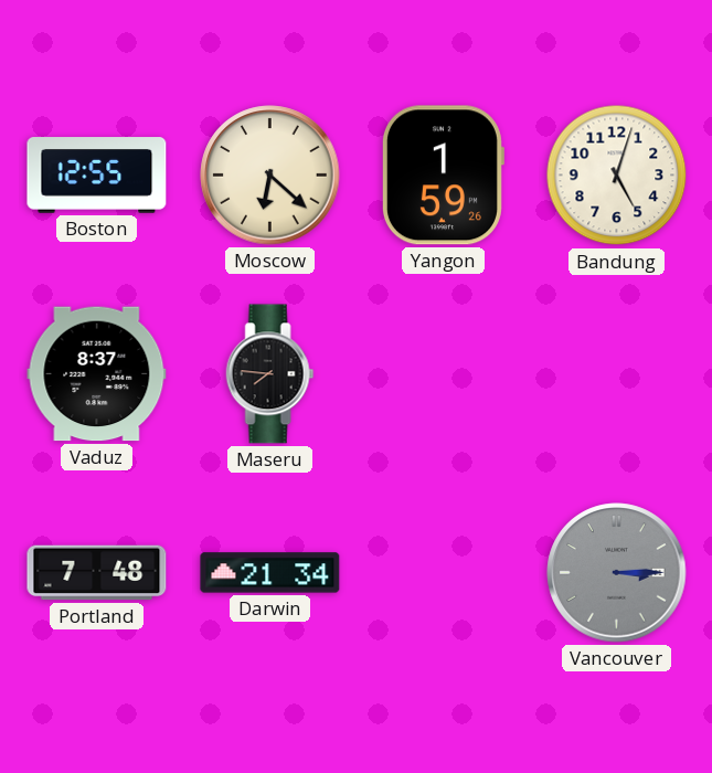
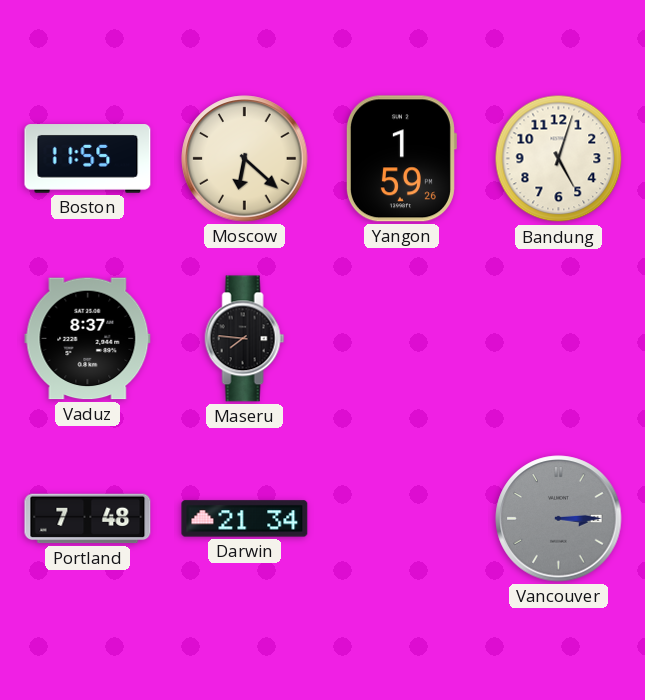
Boston: 12:55 -> 11:55
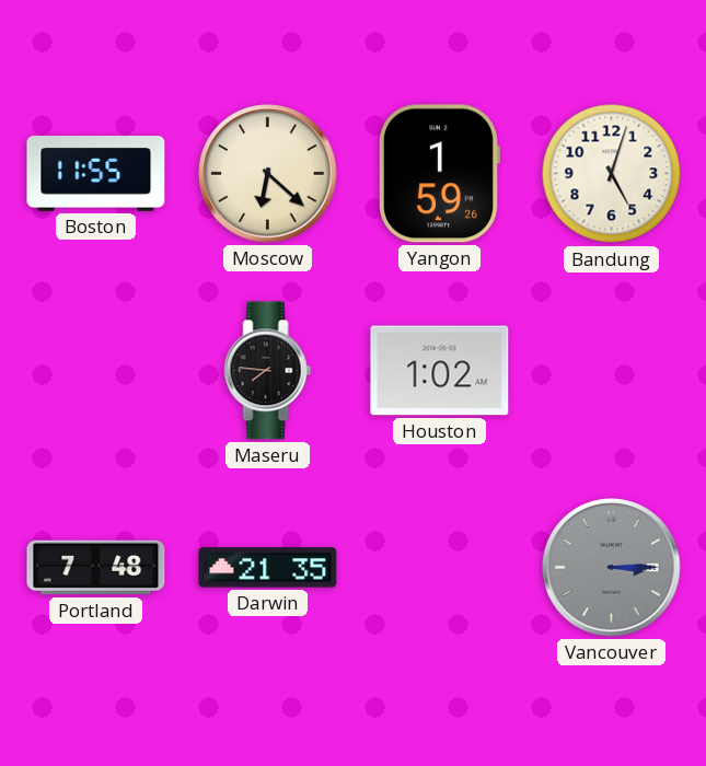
Vaduz: 8:37 -> none
Houston: none -> 1:02
Darwin: 21:34 -> 21:35
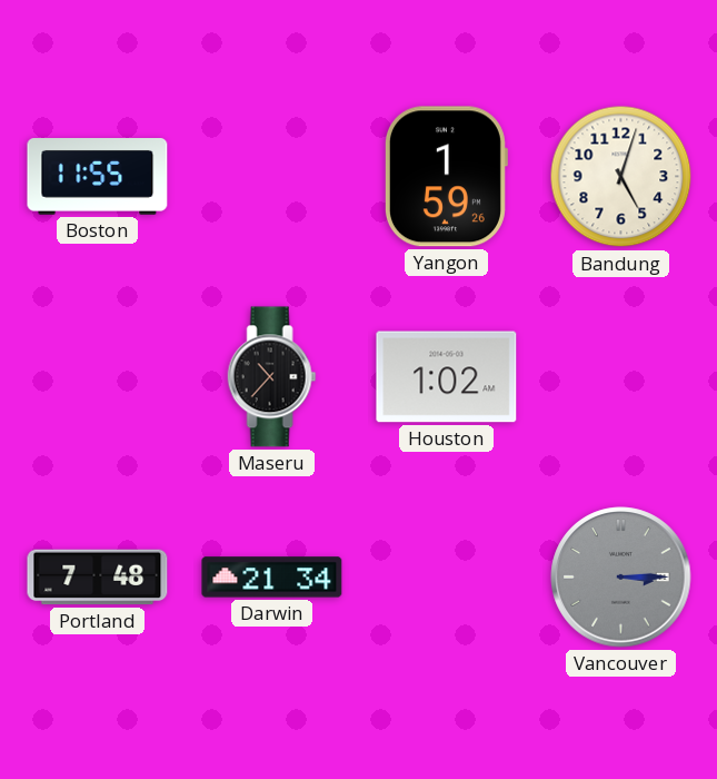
Moscow: 6:22 -> none
Maseru: 7:46 -> 10:37
Darwin: 21:35 -> 21:34
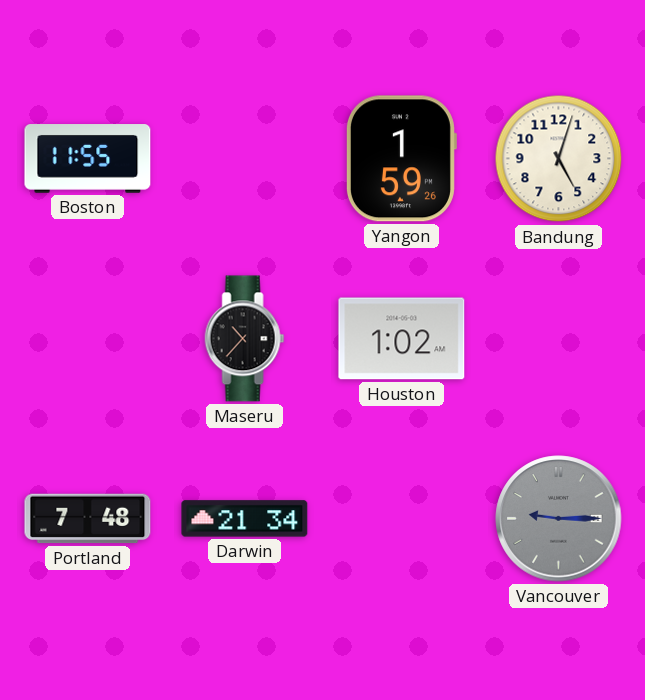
Vancouver: 3:15 -> 9:15
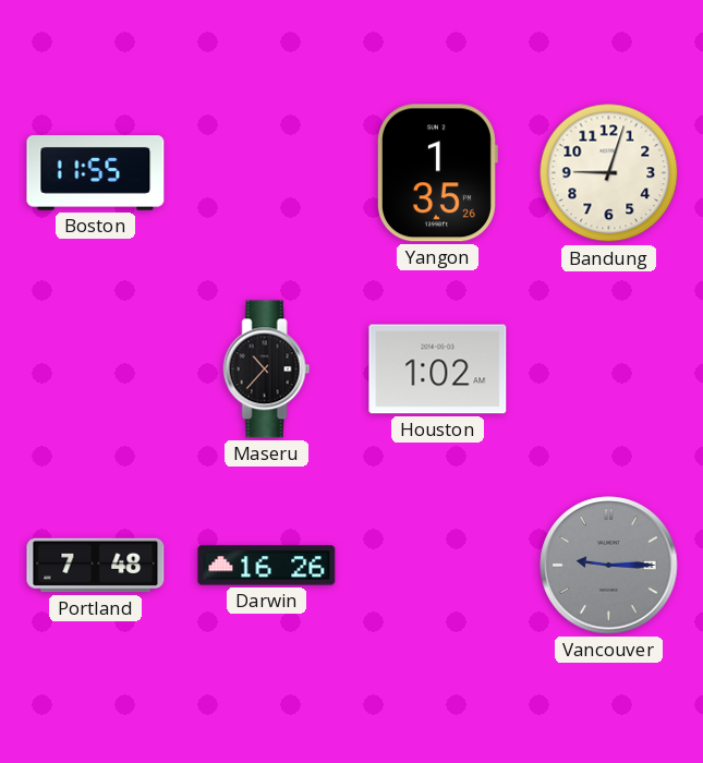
Yangon: 1:59 -> 1:35
Bandung: 5:03 -> 9:03
Darwin: 21:34 -> 16:26
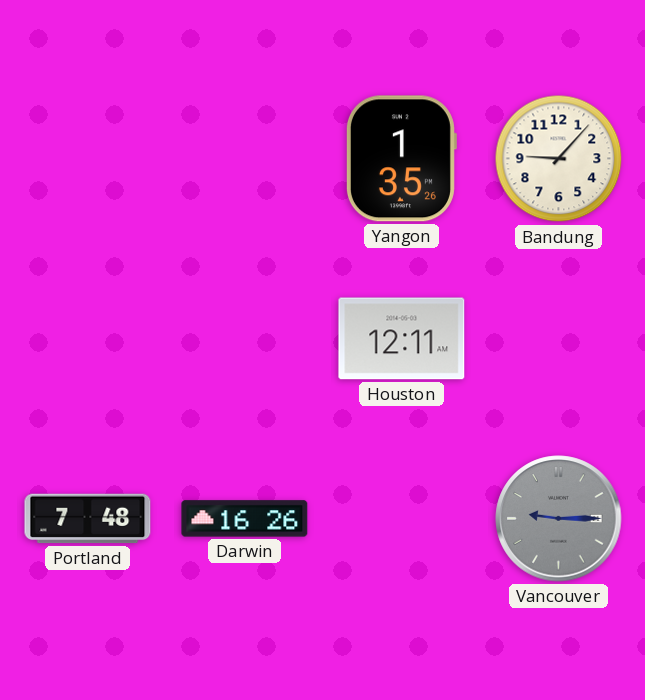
Boston: 11:55 -> none
Bandung: 9:03 -> 9:07
Maseru: 10:37 -> none
Houston: 1:02 -> 12:11
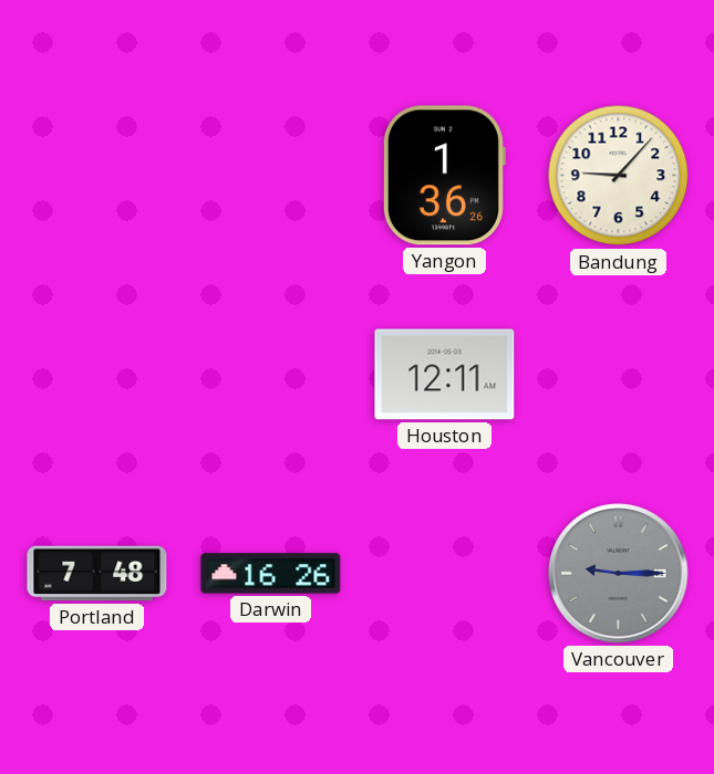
Yangon: 1:35 -> 1:36
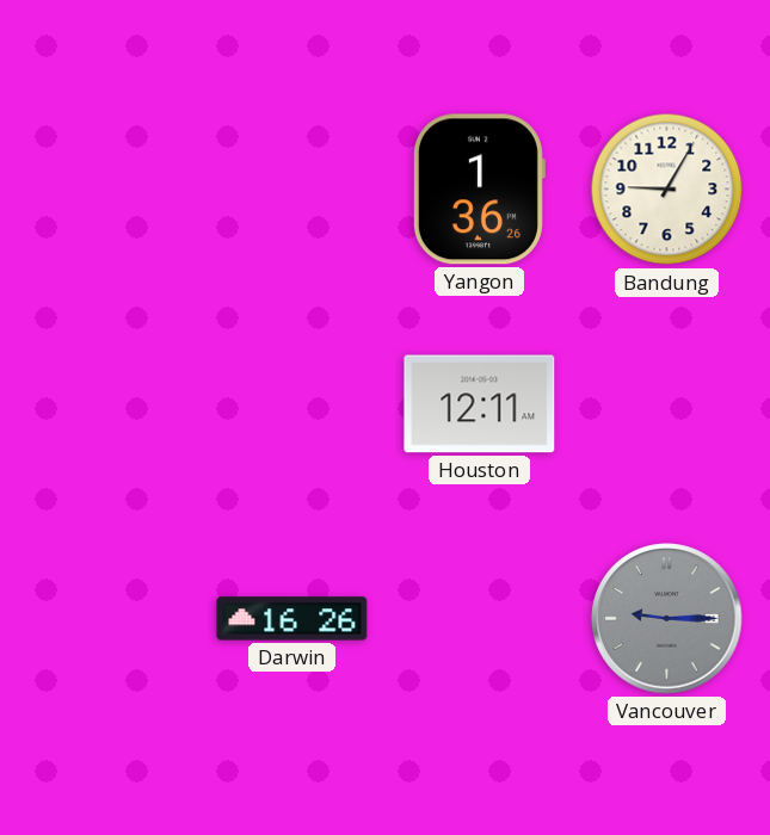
Bandung: 9:07 -> 9:05
Portland: 7:48 -> none
